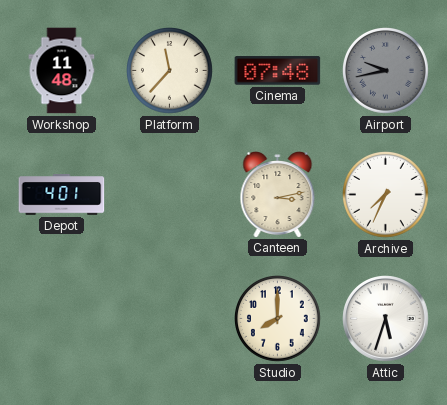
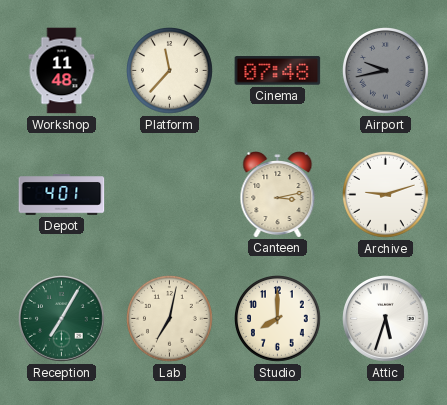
Archive: 7:34 -> 9:12
Reception: none -> 7:05
Lab: none -> 7:02
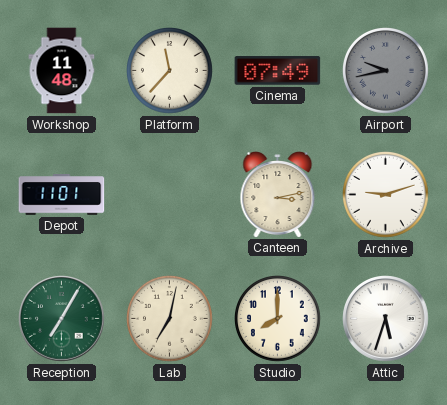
Cinema: 07:48 -> 07:49
Depot: 4:01 -> 11:01
